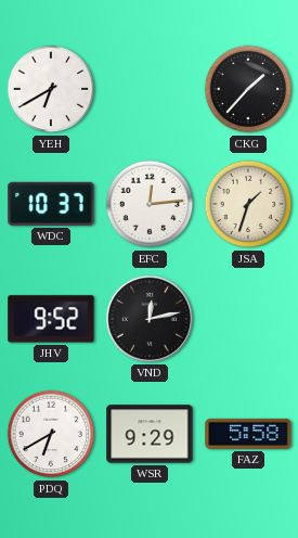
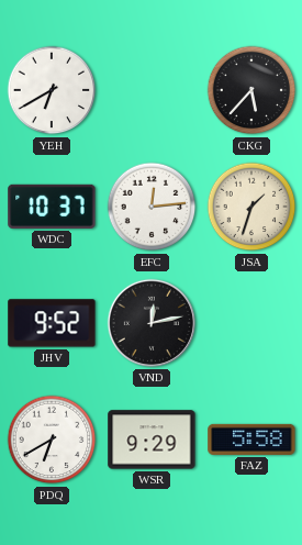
CKG: 1:37 -> 5:37
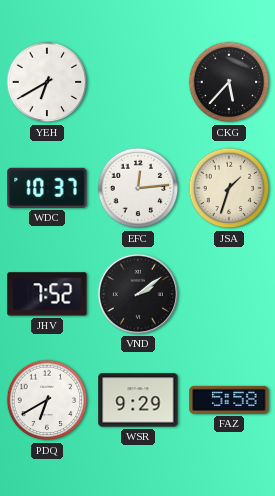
JHV: 9:52 -> 7:52
VND: 12:13 -> 2:09
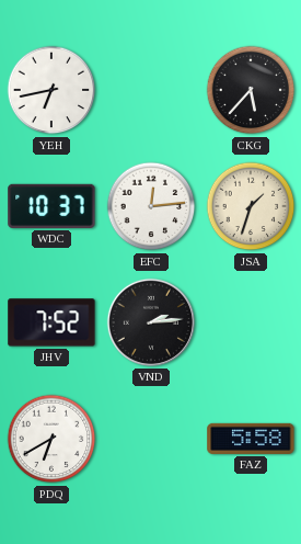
YEH: 6:40 -> 6:43
VND: 2:09 -> 2:14
WSR: 9:29 -> none
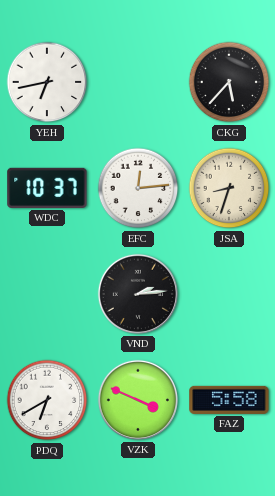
JSA: 1:33 -> 8:33
JHV: 7:52 -> none
VZK: none -> 3:49
